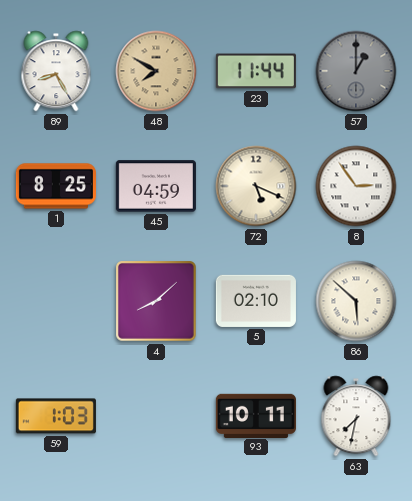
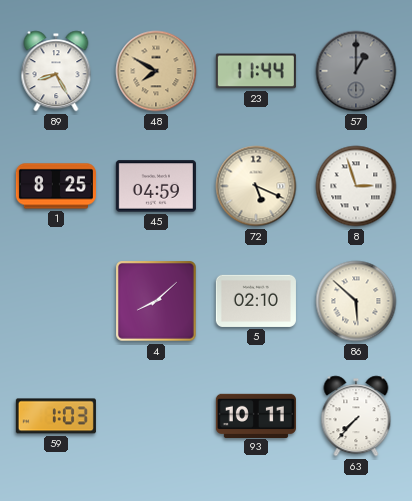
8: 2:54 -> 2:57
63: 7:32 -> 7:37
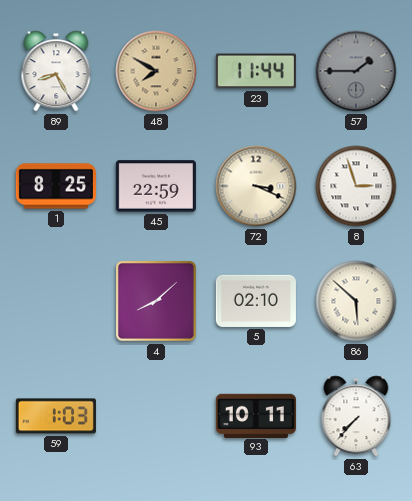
57: 1:00 -> 1:45
45: 04:59 -> 22:59
72: 5:19 -> 3:19
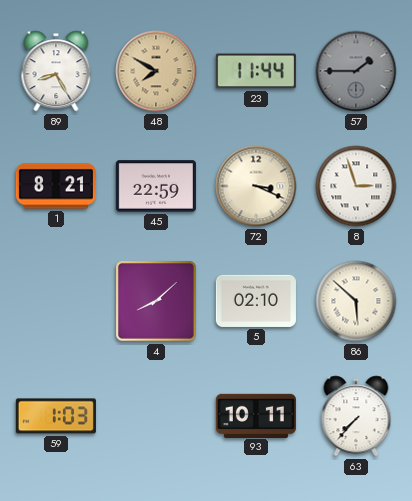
1: 8:25 -> 8:21
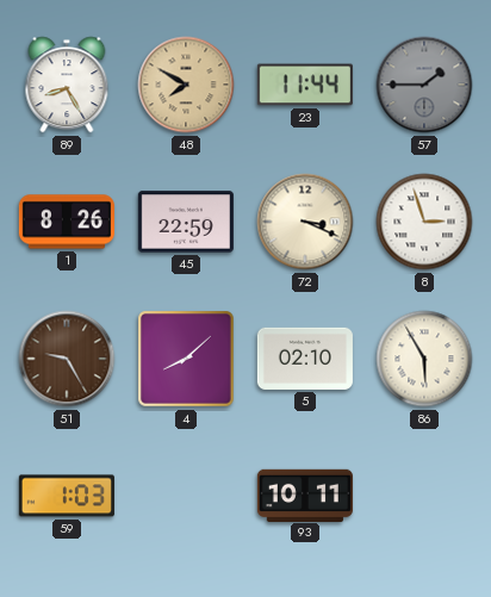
1: 8:21 -> 8:26
51: none -> 9:25
86: 5:52 -> 5:55
63: 7:37 -> none
